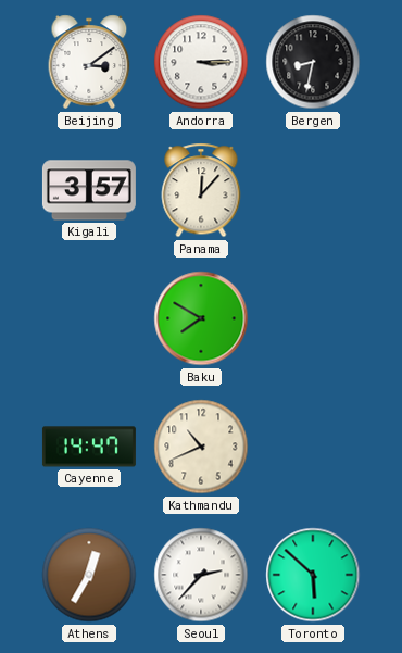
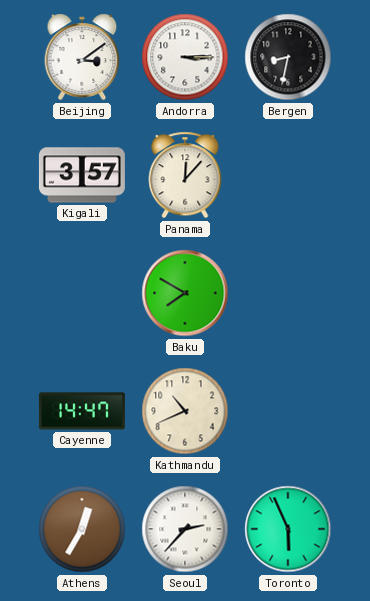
Toronto: 5:52 -> 5:56
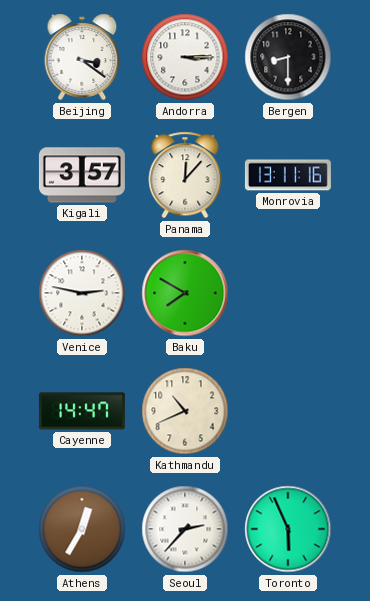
Beijing: 3:09 -> 3:21
Bergen: 8:32 -> 8:30
Monrovia: none -> 13:11
Venice: none -> 2:47
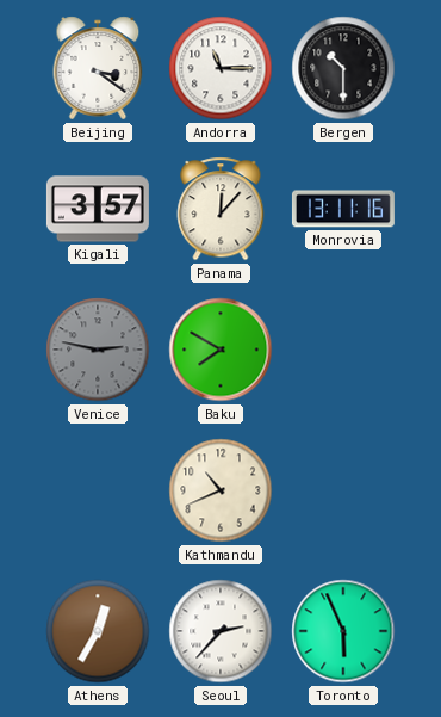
Andorra: 3:15 -> 11:15
Bergen: 8:30 -> 10:30
Venice dial: white -> grey
Cayenne: 14:47 -> none
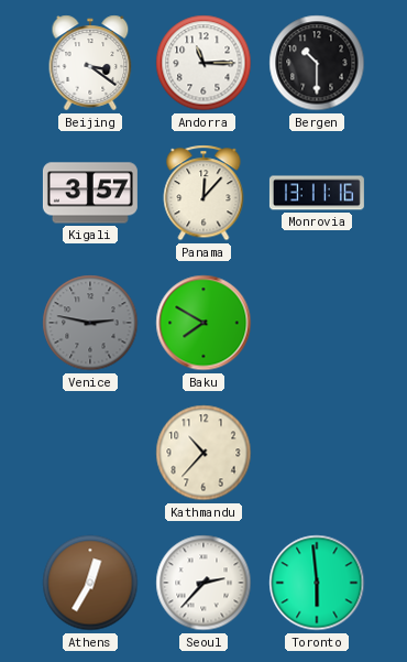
Kathmandu: 10:41 -> 10:37
Toronto: 5:56 -> 5:59
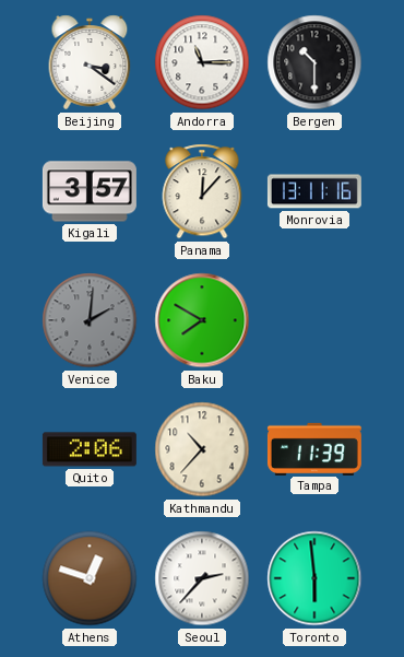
Venice: 2:47 -> 2:01
Quito: none -> 2:06
Tampa: none -> 11:39
Athens: 12:35 -> 12:48
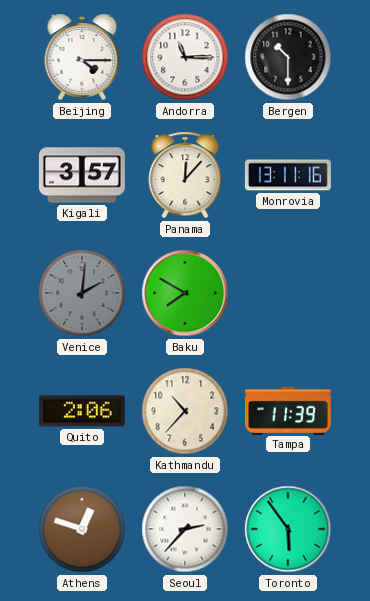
Beijing: 3:21 -> 4:15
Toronto: 5:59 -> 5:54
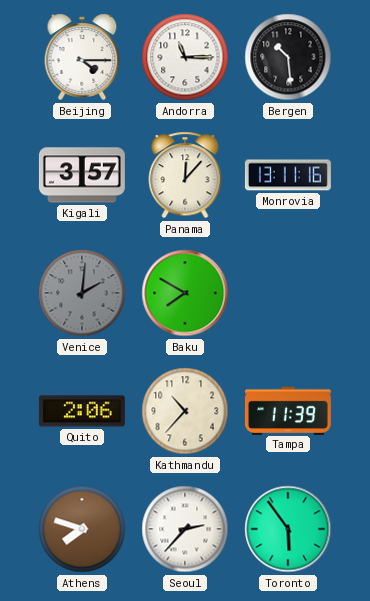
Bergen: 10:30 -> 10:29
Athens: 12:48 -> 7:48
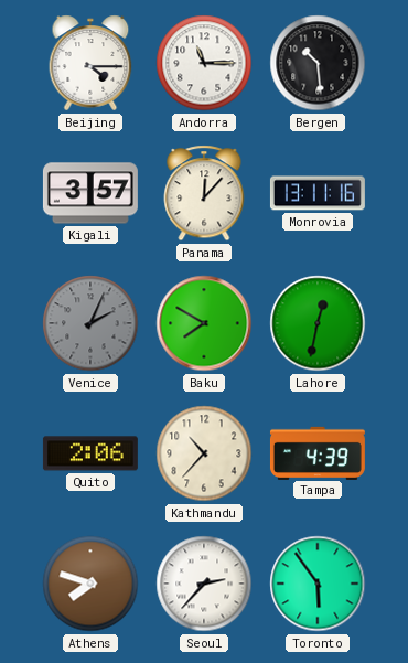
Venice: 2:01 -> 2:04
Lahore: none -> 12:32
Tampa: 11:39 -> 4:39
